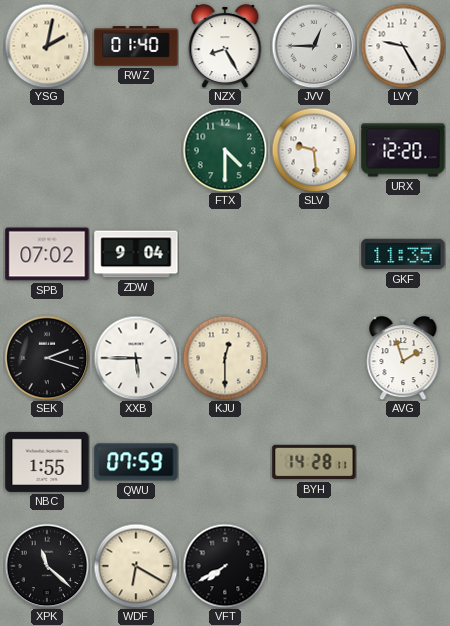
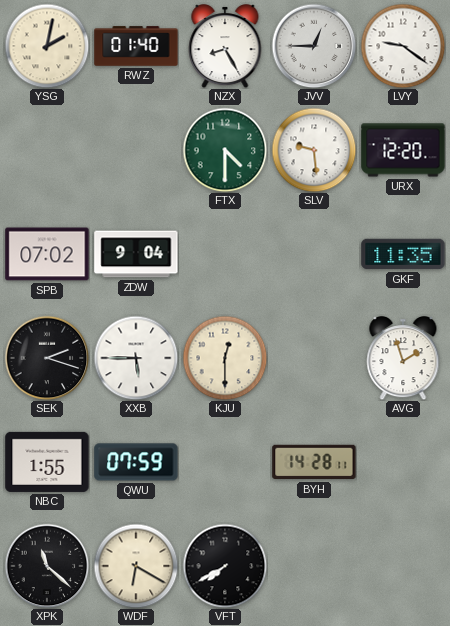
LVY: 9:25 -> 9:21
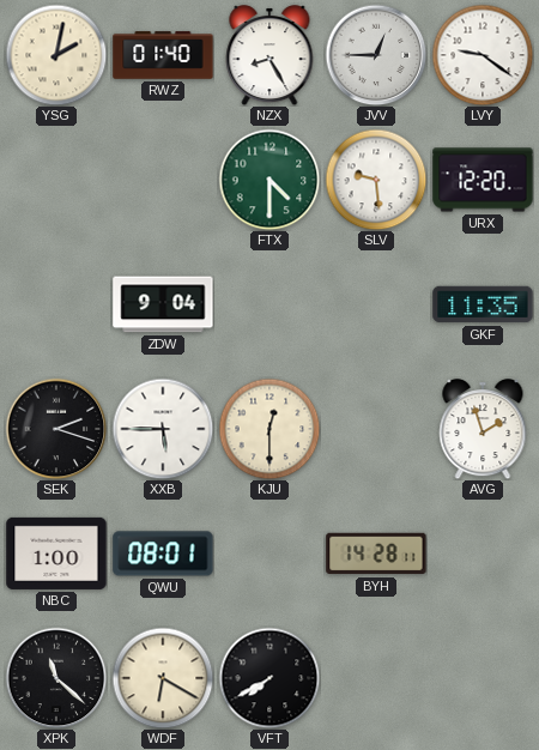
SPB: 07:02 -> none
NBC: 1:55 -> 1:00
QWU: 07:59 -> 08:01
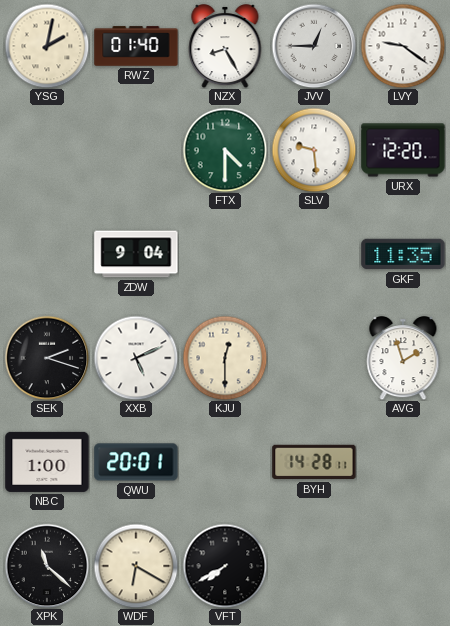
XXB: 5:45 -> 5:11
QWU: 08:01 -> 20:01
